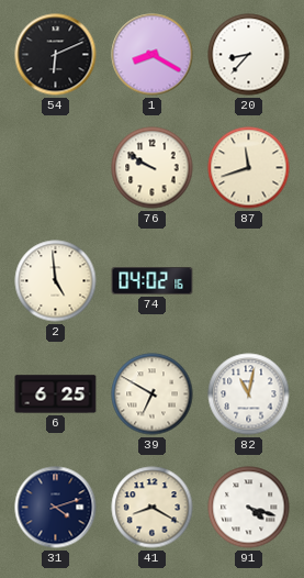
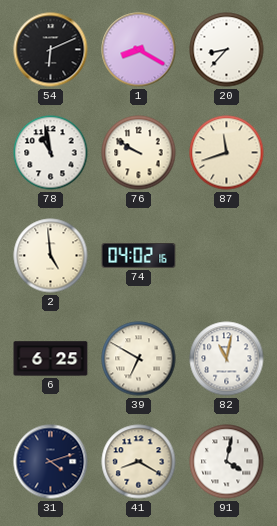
78: none -> 10:58
91: 4:18 -> 4:02
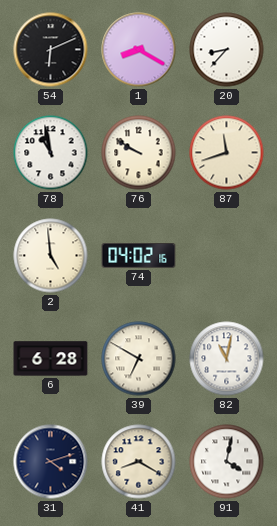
6: 6:25 -> 6:28
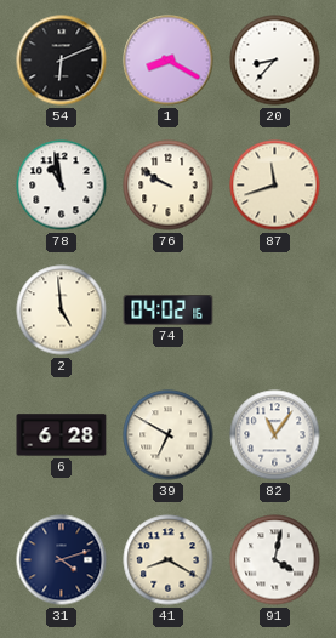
82: 11:02 -> 11:06
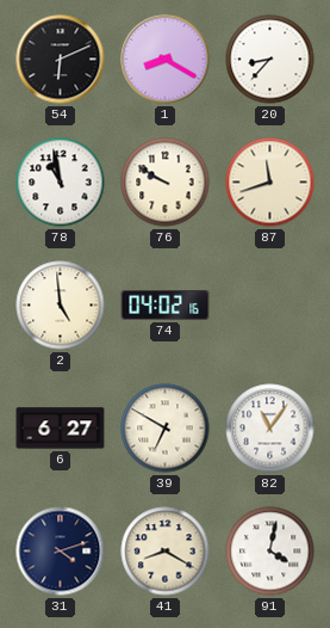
6: 6:28 -> 6:27
